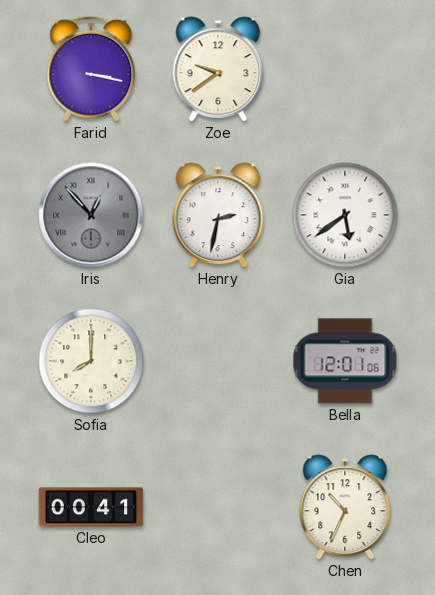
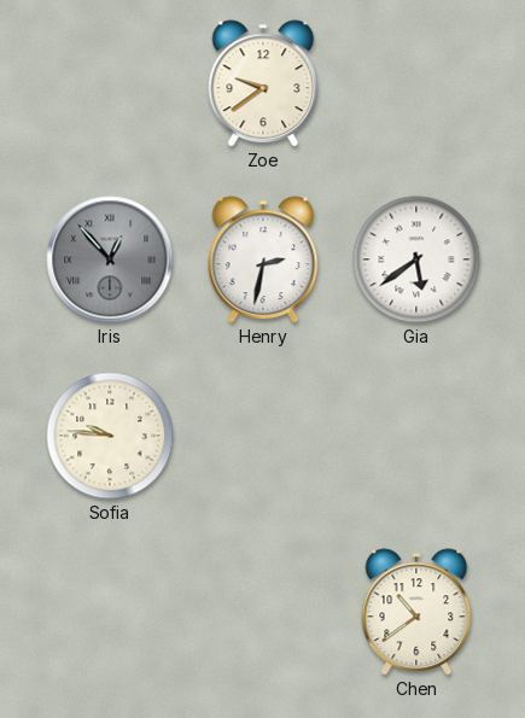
Farid: 3:17 -> none
Sofia: 8:00 -> 9:46
Bella: 12:01 -> none
Cleo: 00:41 -> none
Chen: 10:34 -> 10:39
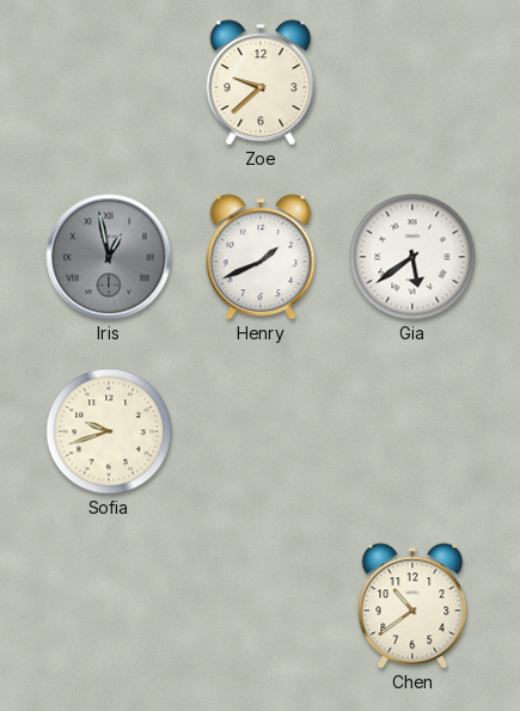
Zoe: 9:39 -> 9:38
Iris: 12:53 -> 12:58
Henry: 2:32 -> 1:41
Sofia: 9:46 -> 9:42
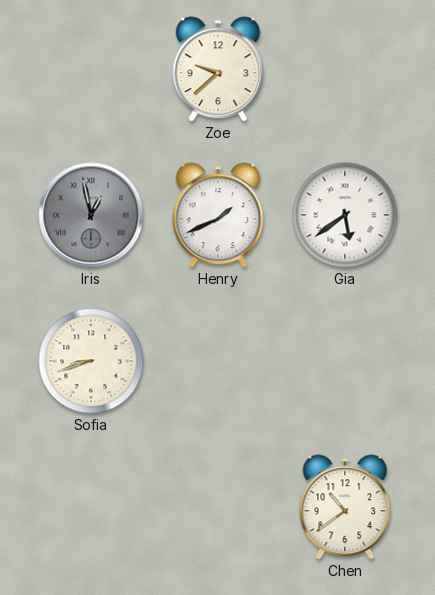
Sofia: 9:42 -> 8:42
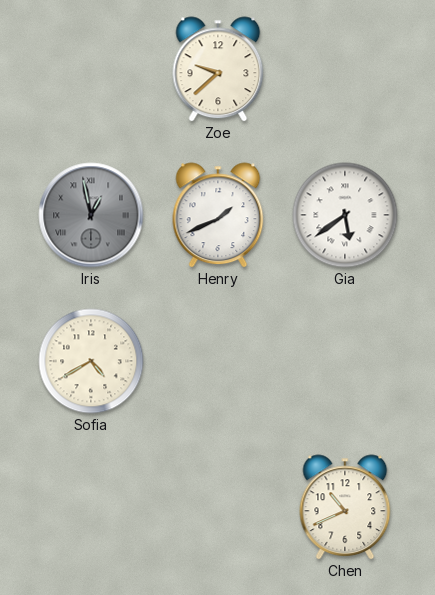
Sofia: 8:42 -> 4:40
Chen: 10:39 -> 10:41
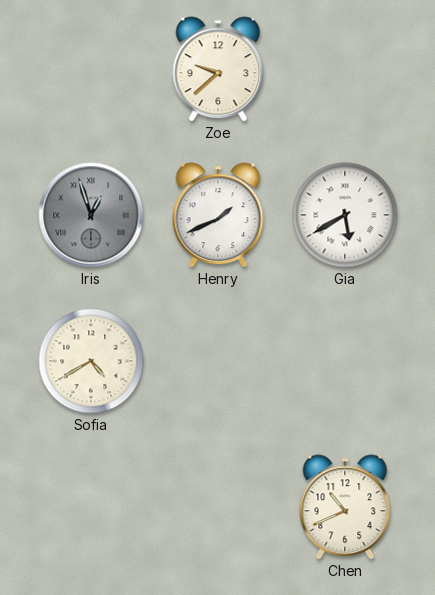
Iris: 12:58 -> 12:57
Gia: 5:39 -> 5:40
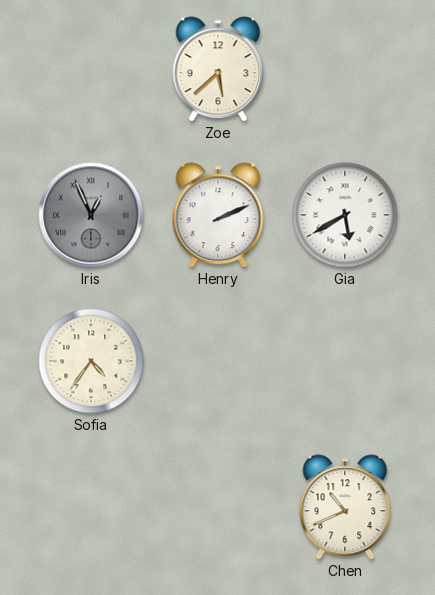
Zoe: 9:38 -> 5:38
Iris: 12:57 -> 12:56
Henry: 1:41 -> 2:11
Sofia: 4:40 -> 4:36
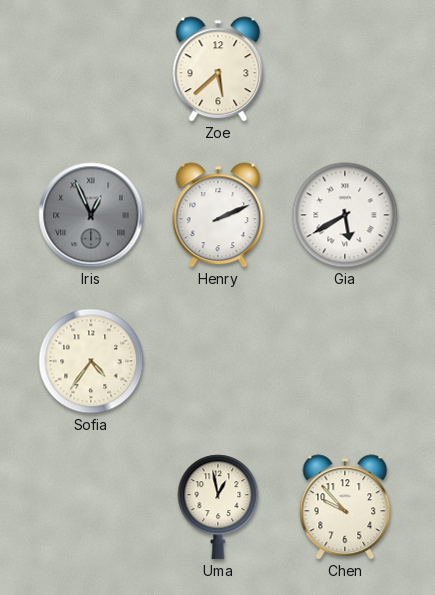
Uma: none -> 12:58
Chen: 10:41 -> 9:53
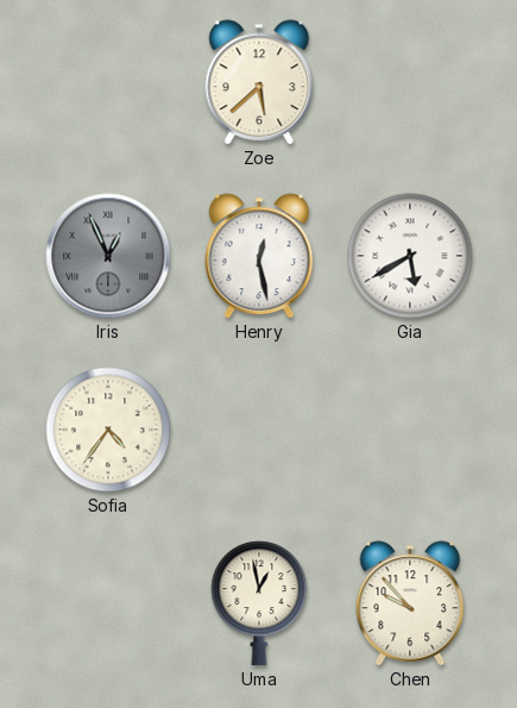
Henry: 2:11 -> 12:28
